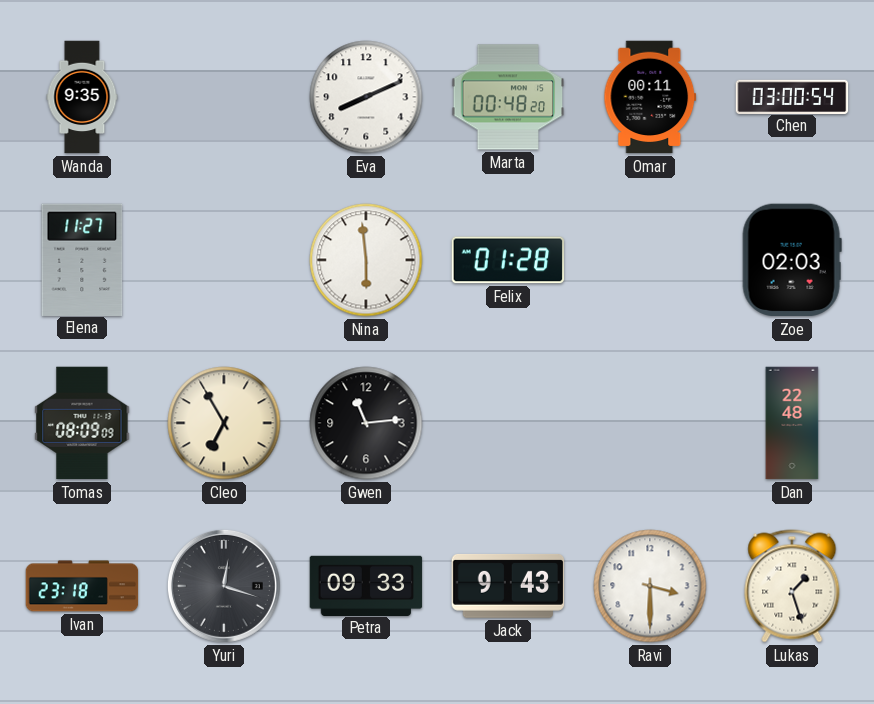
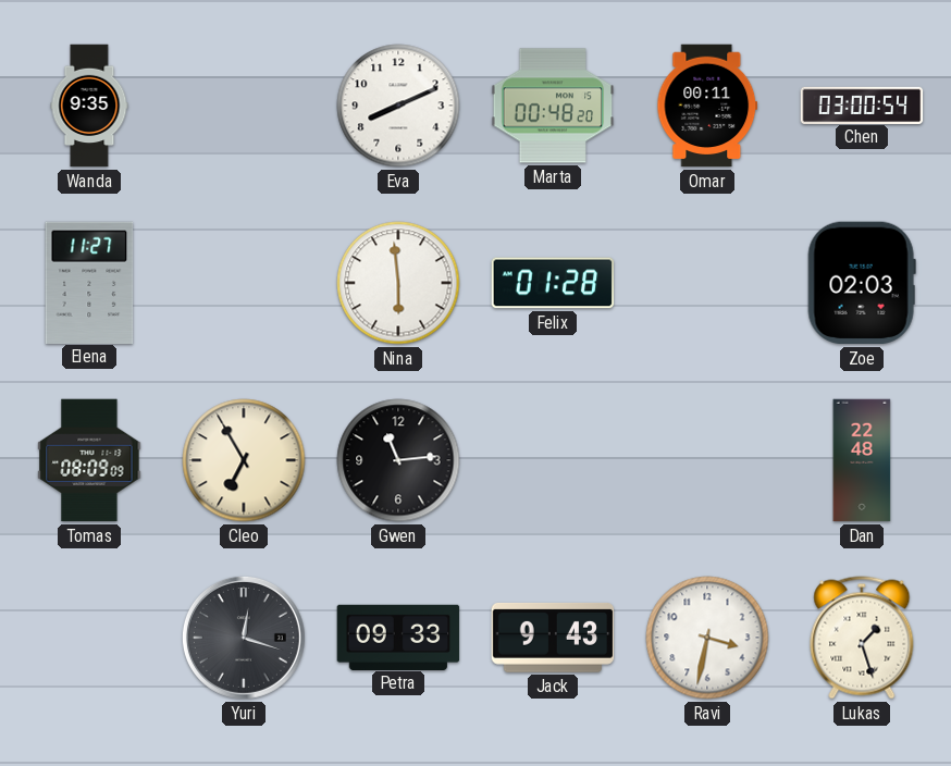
Ivan: 23:18 -> none
Ravi: 3:30 -> 3:32
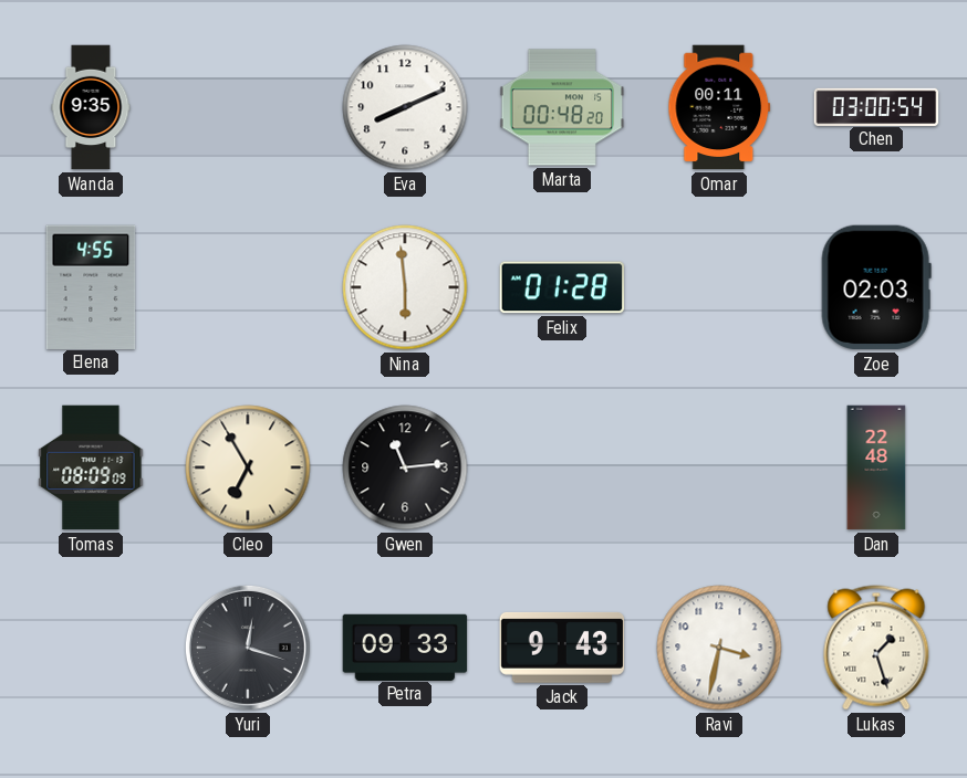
Elena: 11:27 -> 4:55
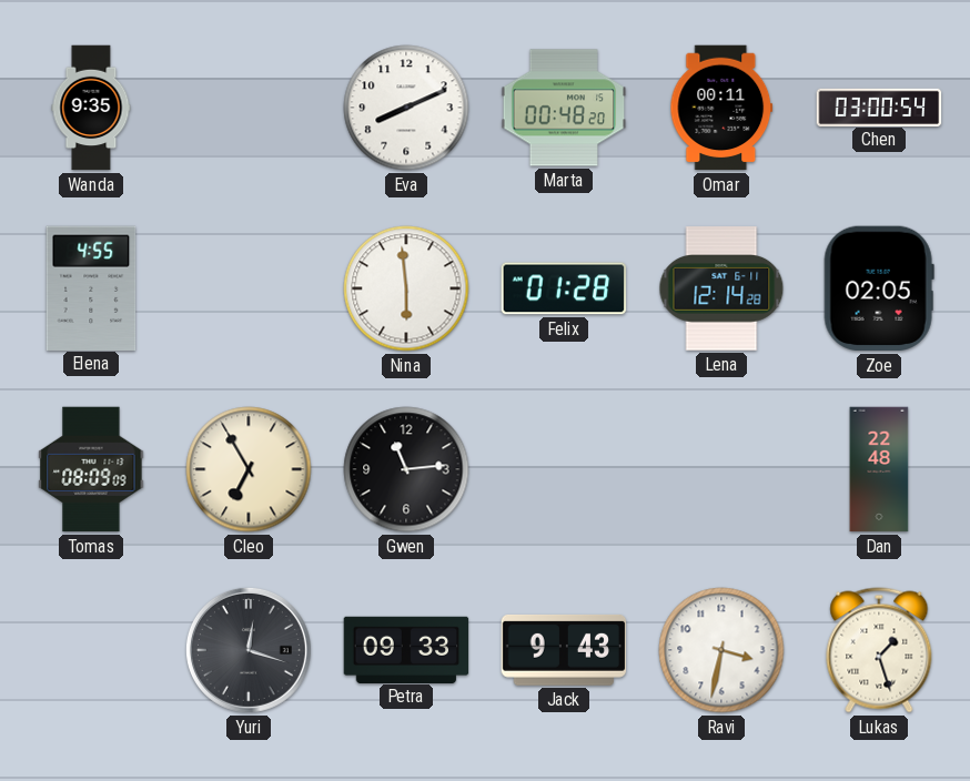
Lena: none -> 12:14
Zoe: 02:03 -> 02:05
